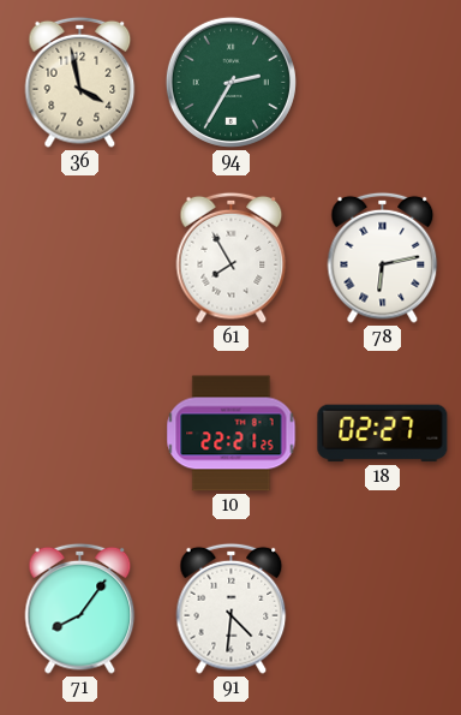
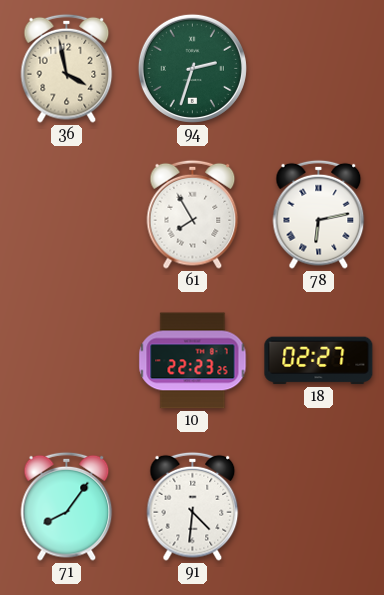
94: 2:35 -> 2:33
10: 22:21 -> 22:23
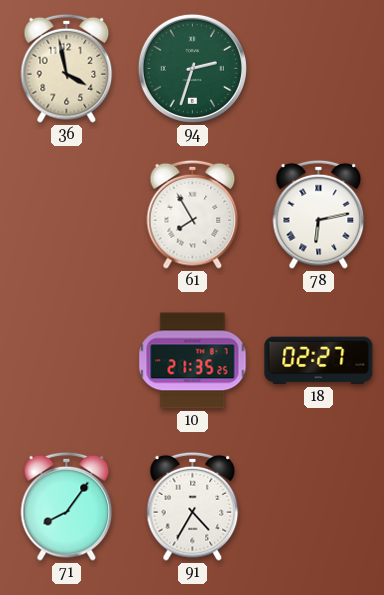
10: 22:23 -> 21:35
91: 4:31 -> 4:35
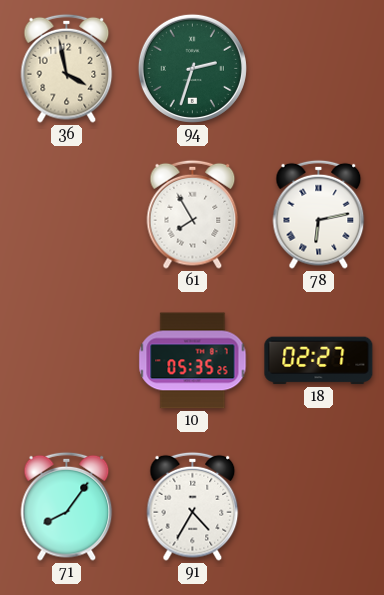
10: 21:35 -> 05:35
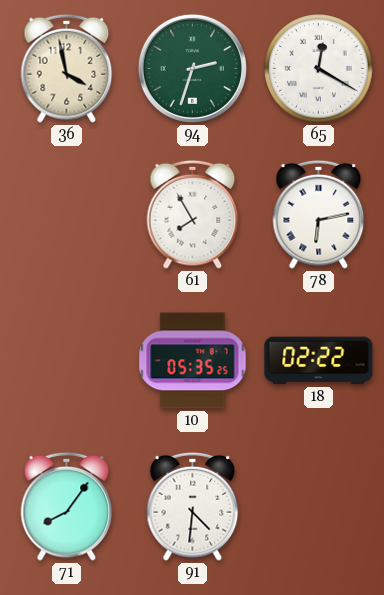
65: none -> 12:20
18: 02:27 -> 02:22
91: 4:35 -> 4:31
